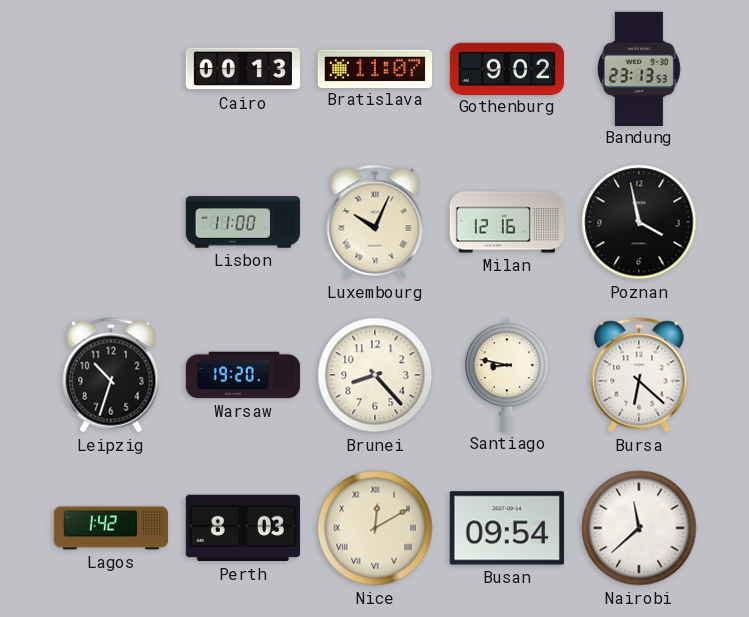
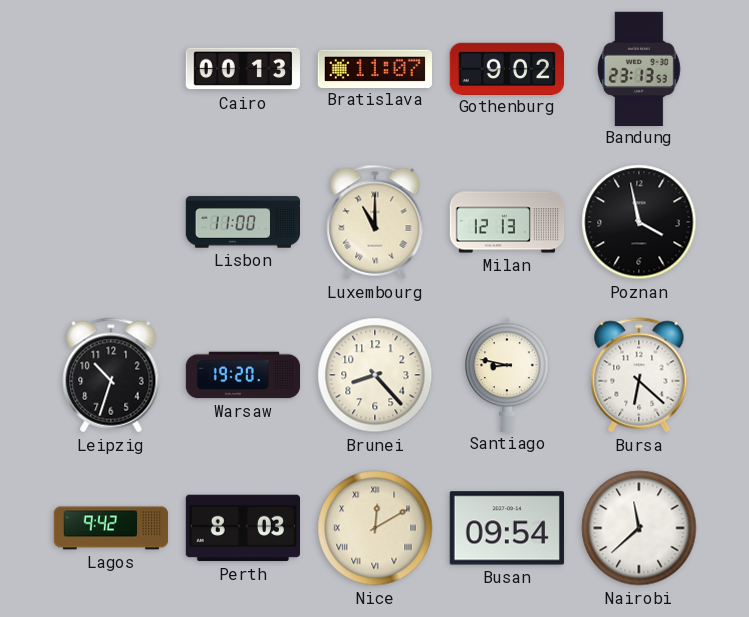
Luxembourg: 10:04 -> 11:00
Milan: 12:16 -> 12:13
Lagos: 1:42 -> 9:42
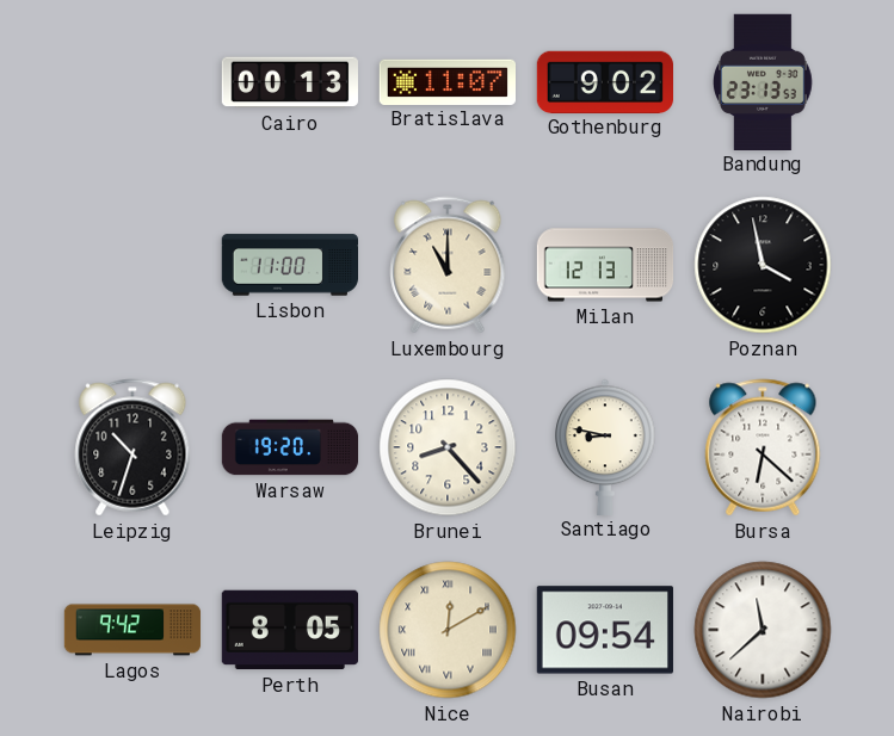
Perth: 8:03 -> 8:05
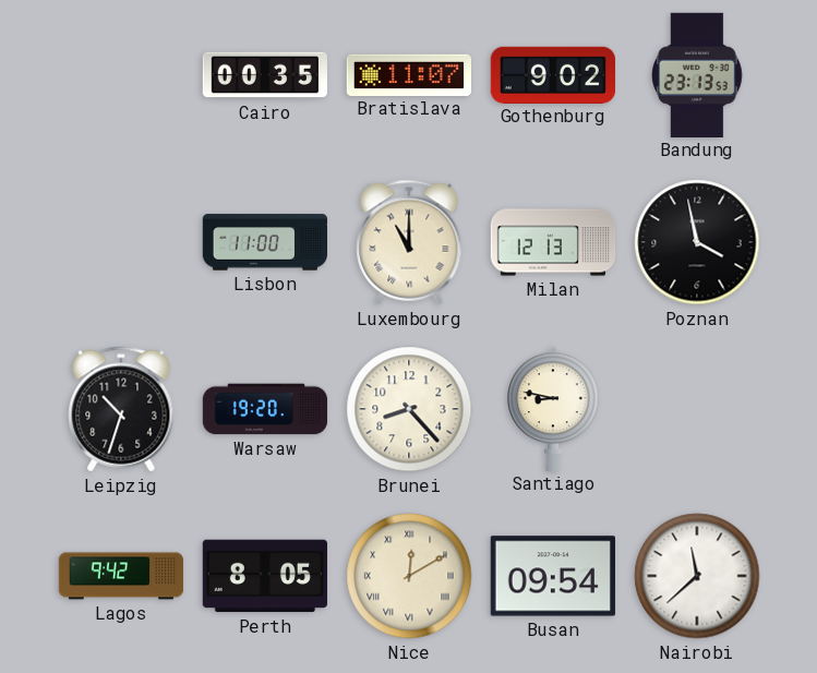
Cairo: 00:13 -> 00:35
Bursa: 6:22 -> none
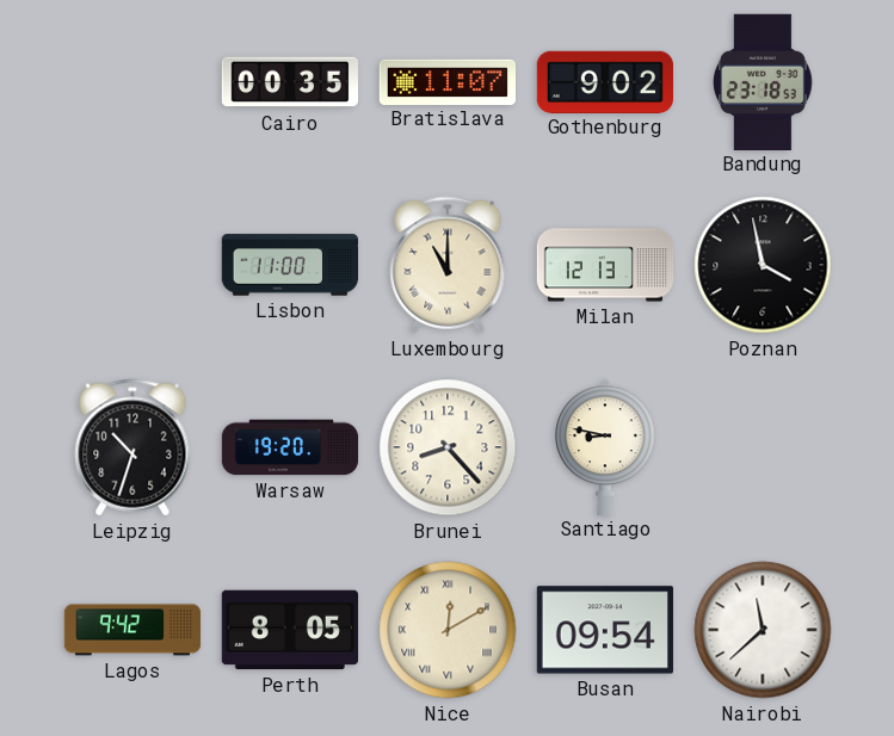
Bandung: 23:13 -> 23:18
